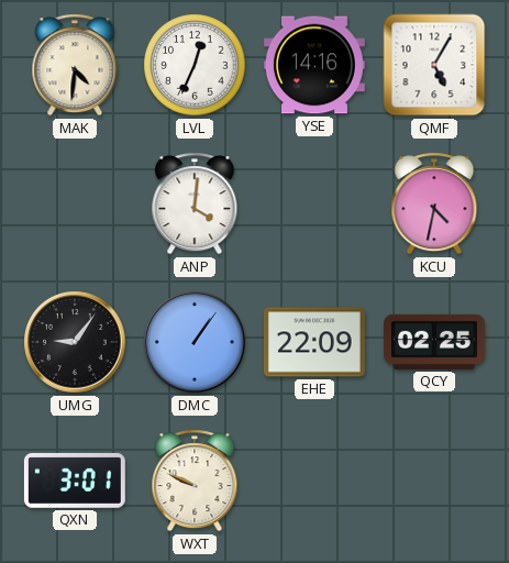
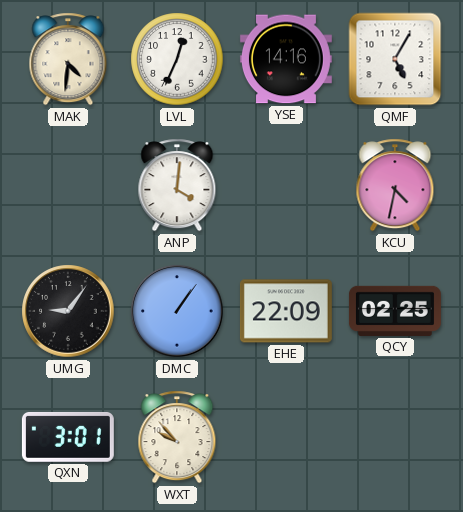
WXT: 9:49 -> 9:53
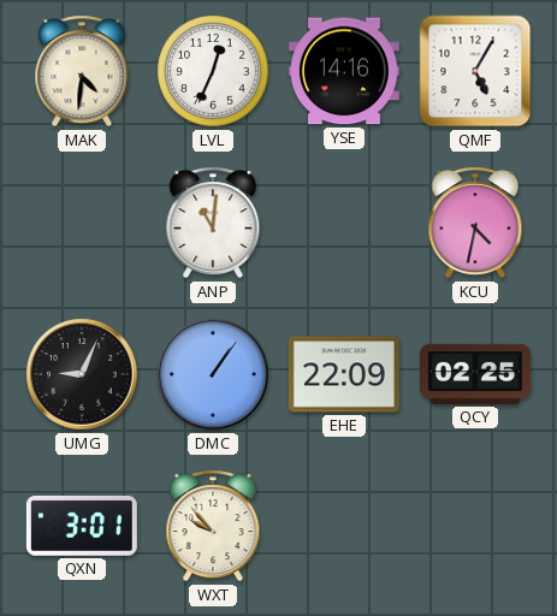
ANP: 4:01 -> 11:01
UMG: 9:06 -> 9:04
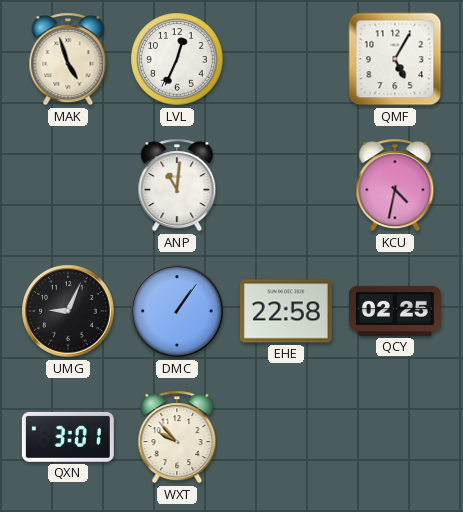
MAK: 4:31 -> 4:57
YSE: 14:16 -> none
EHE: 22:09 -> 22:58
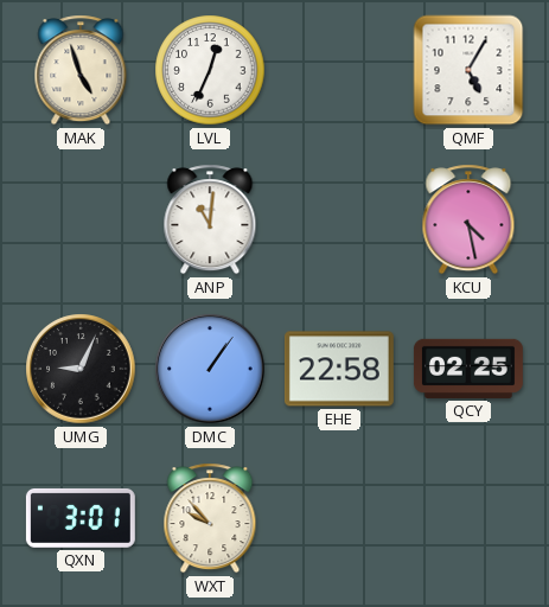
KCU: 4:32 -> 4:28
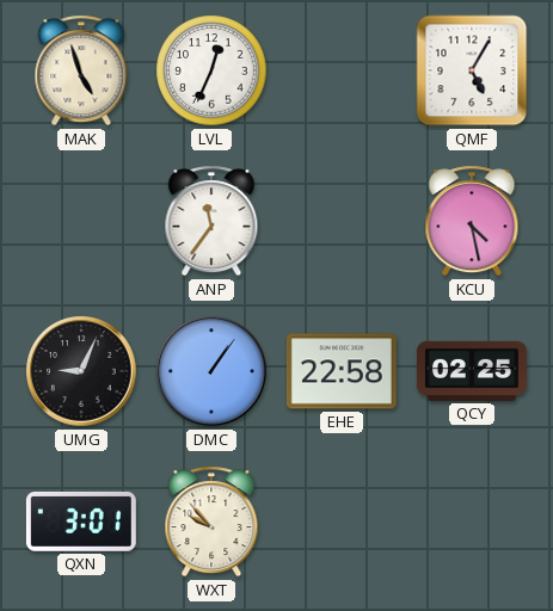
ANP: 11:01 -> 11:36
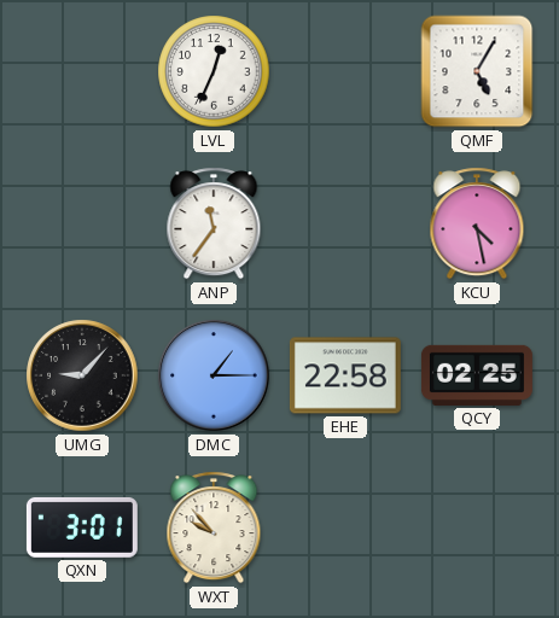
MAK: 4:57 -> none
UMG: 9:04 -> 9:07
DMC: 1:06 -> 1:15
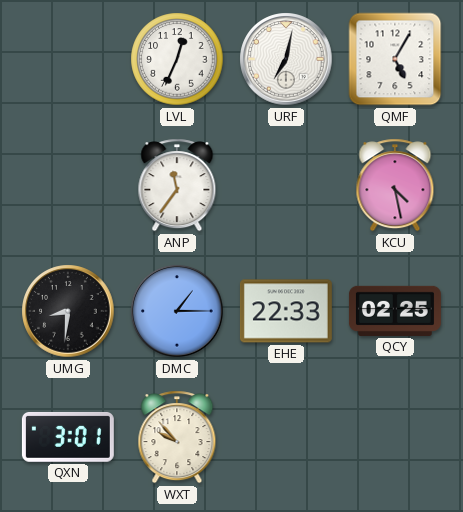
URF: none -> 7:02
UMG: 9:07 -> 8:31
EHE: 22:58 -> 22:33
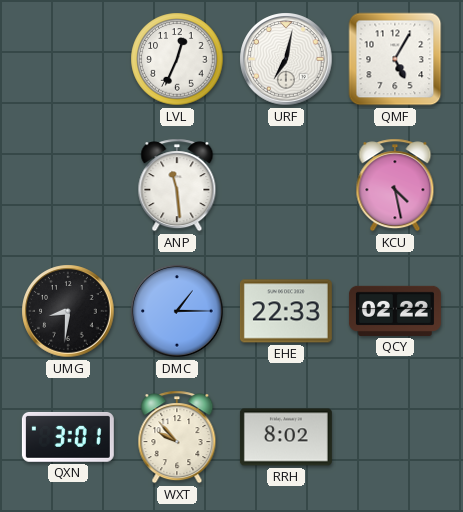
ANP: 11:36 -> 11:29
QCY: 02:25 -> 02:22
RRH: none -> 8:02
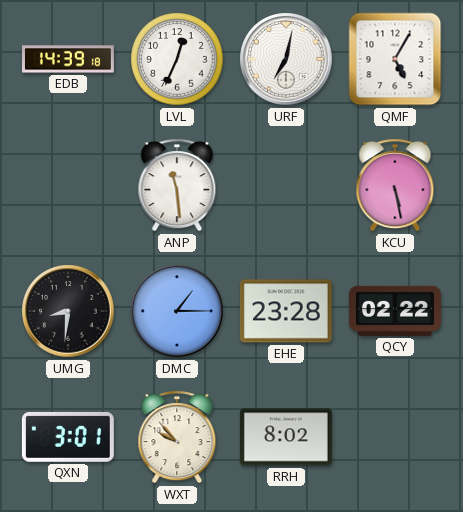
EDB: none -> 14:39
KCU: 4:28 -> 5:28
EHE: 22:33 -> 23:28
